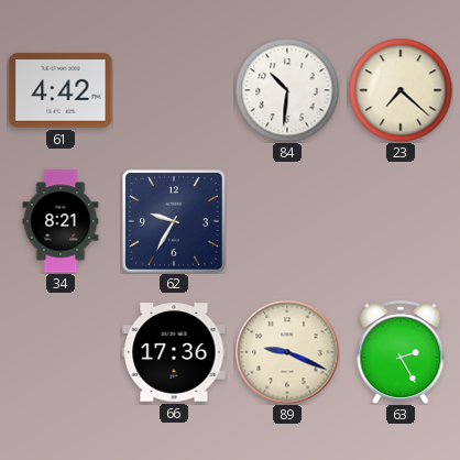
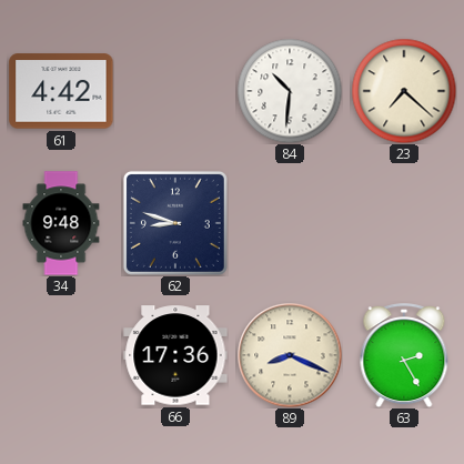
34: 8:21 -> 9:48
62: 9:35 -> 8:48
89: 9:19 -> 8:19
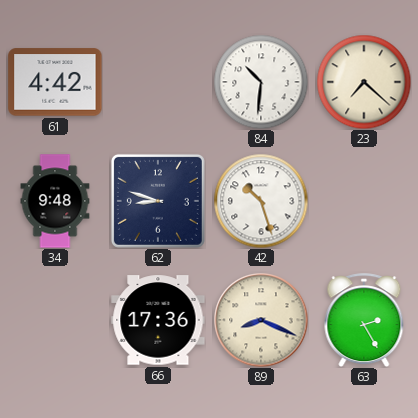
42: none -> 10:27
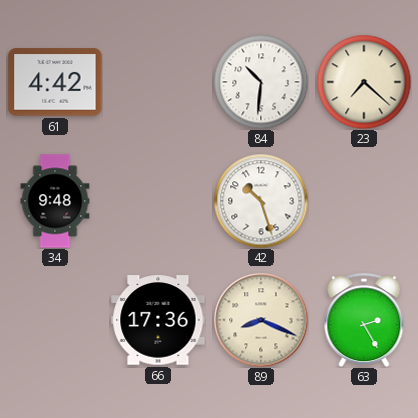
62: 8:48 -> none
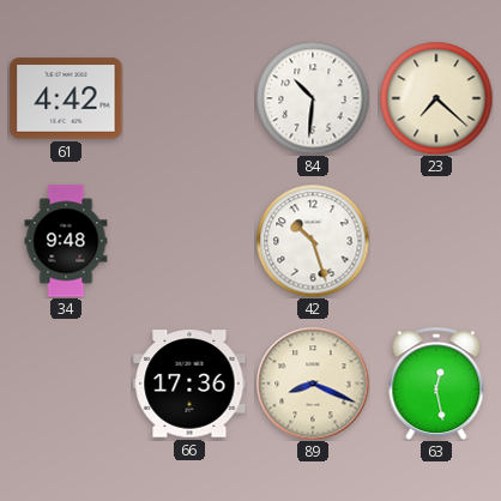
63: 2:25 -> 12:28
